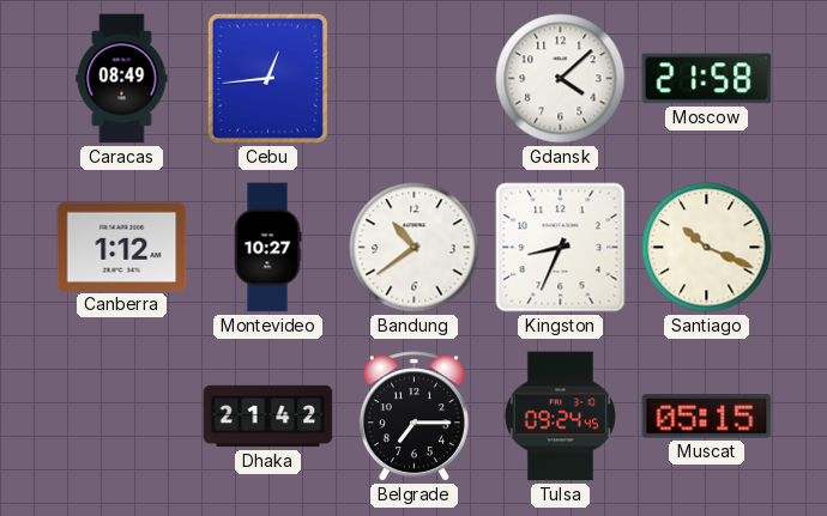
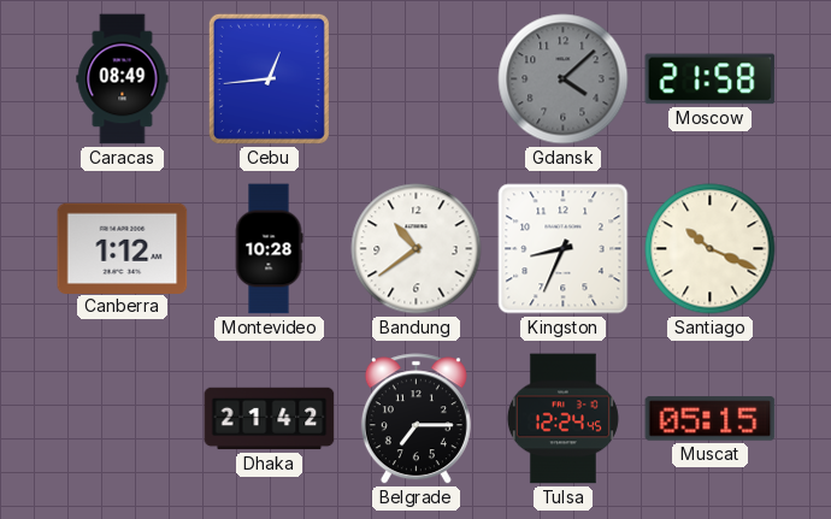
Gdansk dial: white -> grey
Montevideo: 10:27 -> 10:28
Tulsa: 09:24 -> 12:24
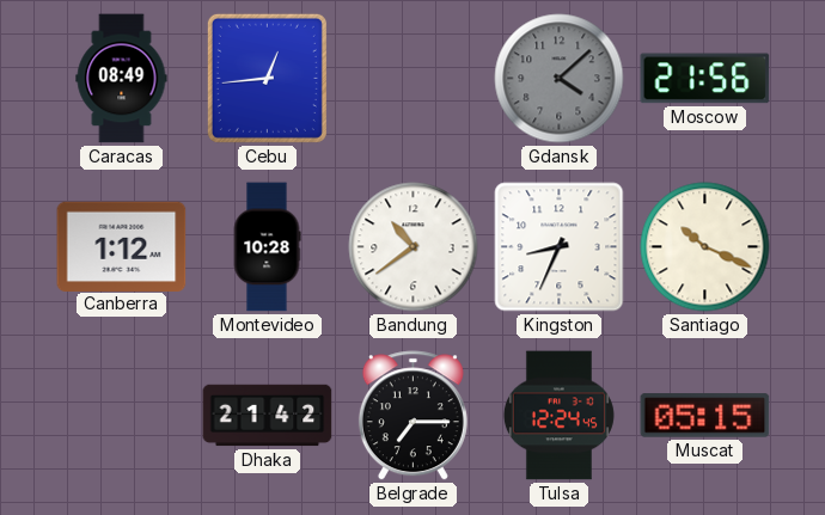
Moscow: 21:58 -> 21:56
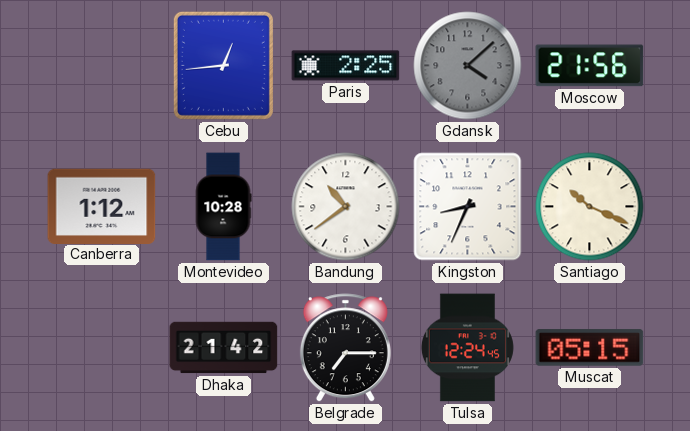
Caracas: 08:49 -> none
Paris: none -> 2:25
